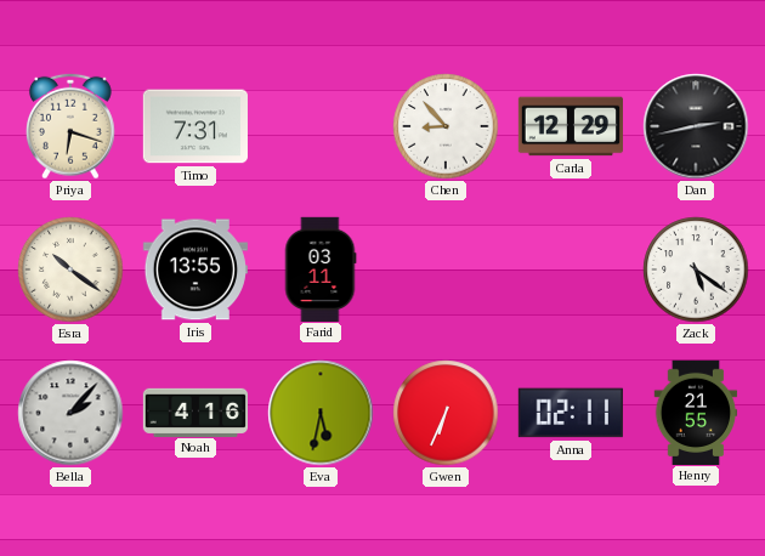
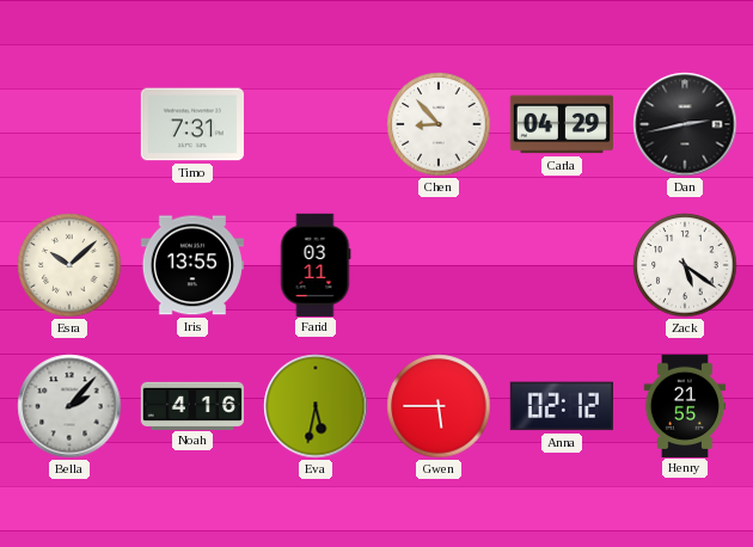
Priya: 6:18 -> none
Carla: 12:29 -> 04:29
Esra: 10:21 -> 10:08
Gwen: 6:34 -> 5:45
Anna: 02:11 -> 02:12
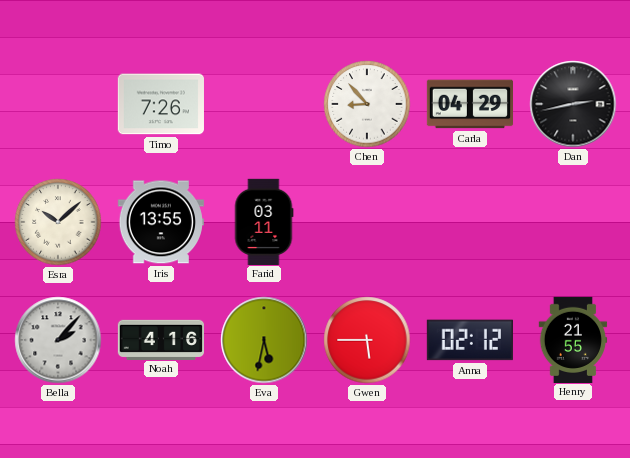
Timo: 7:31 -> 7:26
Zack: 5:21 -> none
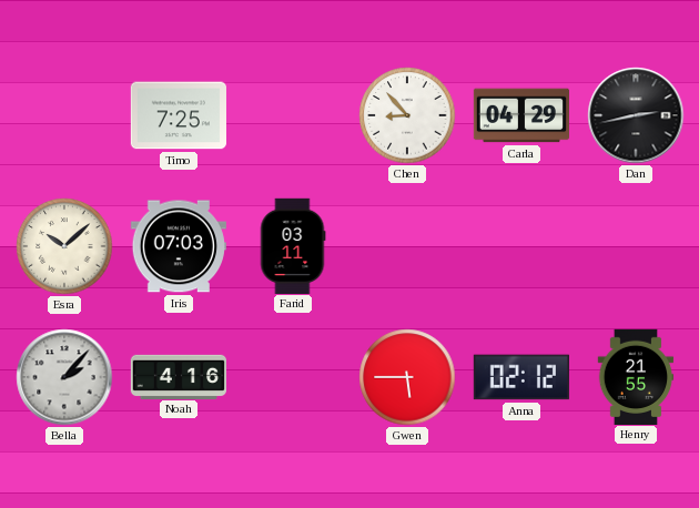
Timo: 7:26 -> 7:25
Iris: 13:55 -> 07:03
Eva: 5:32 -> none
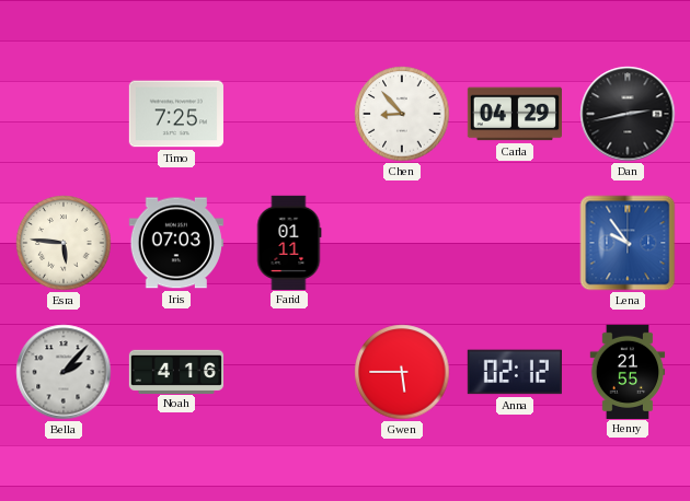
Esra: 10:08 -> 5:46
Farid: 03:11 -> 01:11
Lena: none -> 9:54
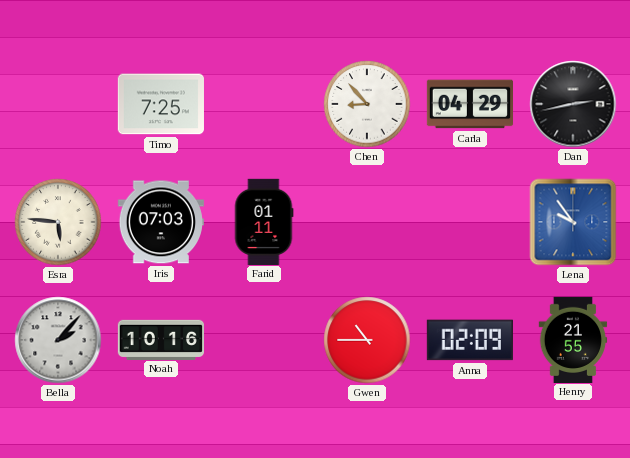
Noah: 4:16 -> 10:16
Gwen: 5:45 -> 10:45
Anna: 02:12 -> 02:09
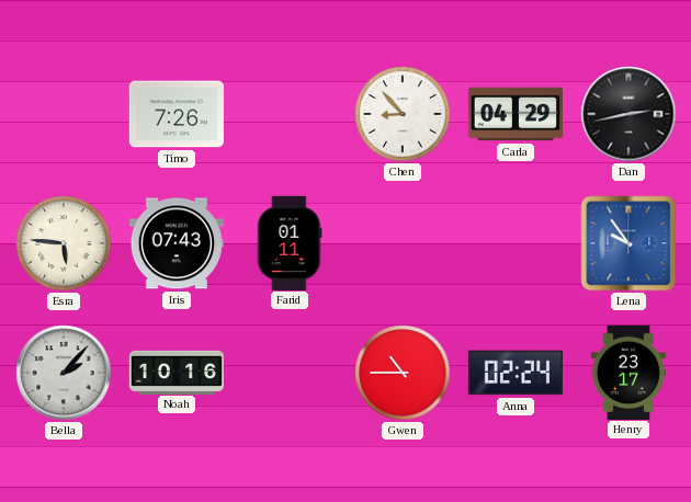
Timo: 7:25 -> 7:26
Iris: 07:03 -> 07:43
Anna: 02:09 -> 02:24
Henry: 21:55 -> 23:17
